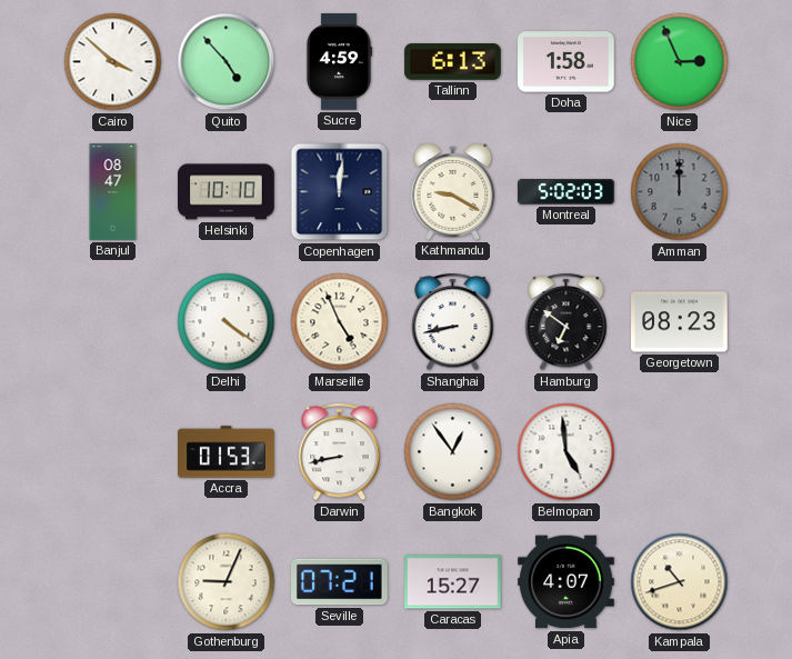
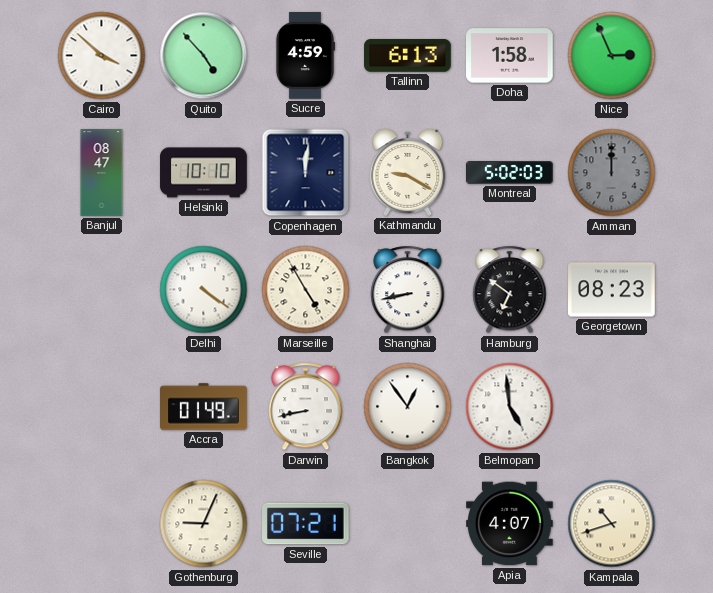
Marseille: 4:56 -> 4:55
Accra: 01:53 -> 01:49
Caracas: 15:27 -> none
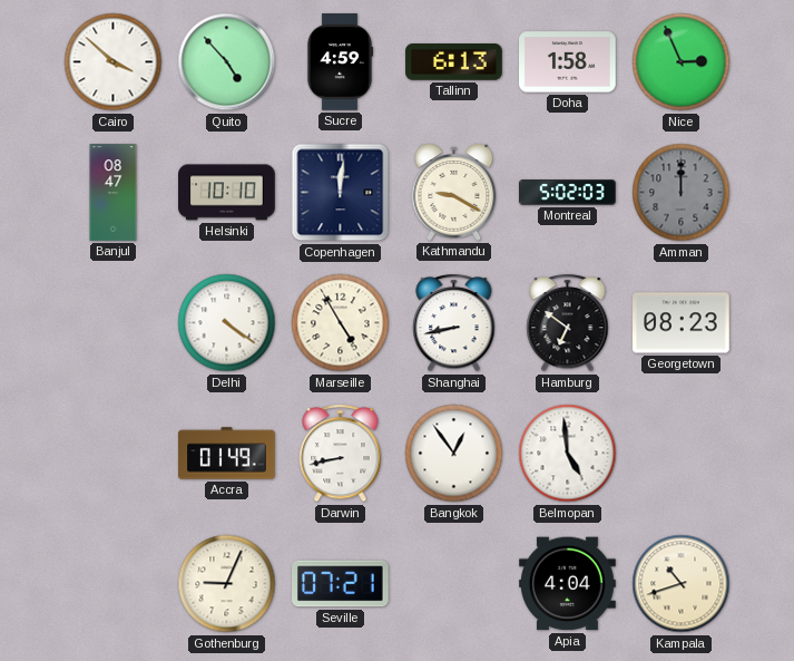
Apia: 4:07 -> 4:04
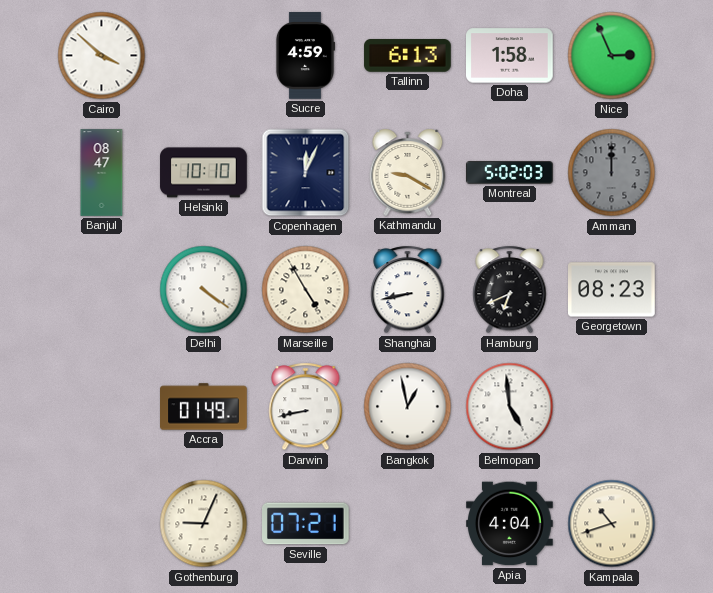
Quito: 4:53 -> none
Copenhagen: 12:01 -> 12:04
Hamburg: 6:51 -> 6:41
Bangkok: 12:54 -> 12:58
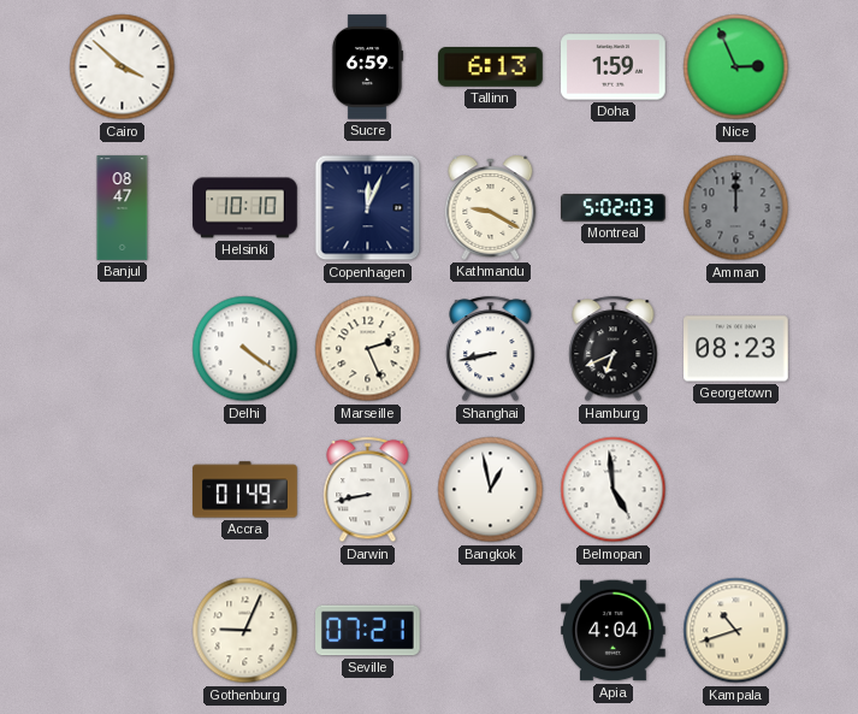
Sucre: 4:59 -> 6:59
Doha: 1:58 -> 1:59
Marseille: 4:55 -> 2:26
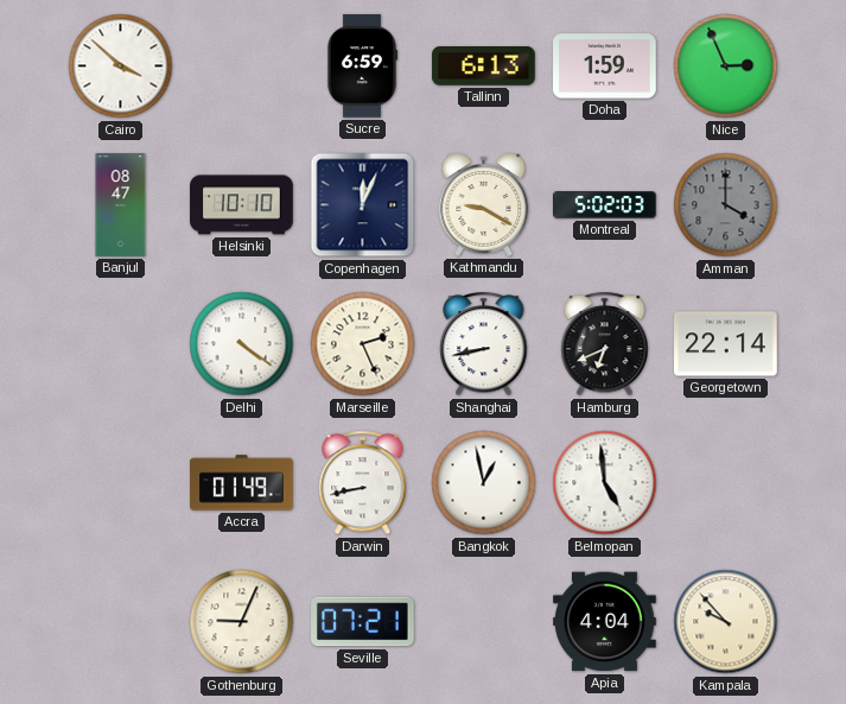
Amman: 12:00 -> 4:00
Georgetown: 08:23 -> 22:14
Kampala: 10:42 -> 9:53
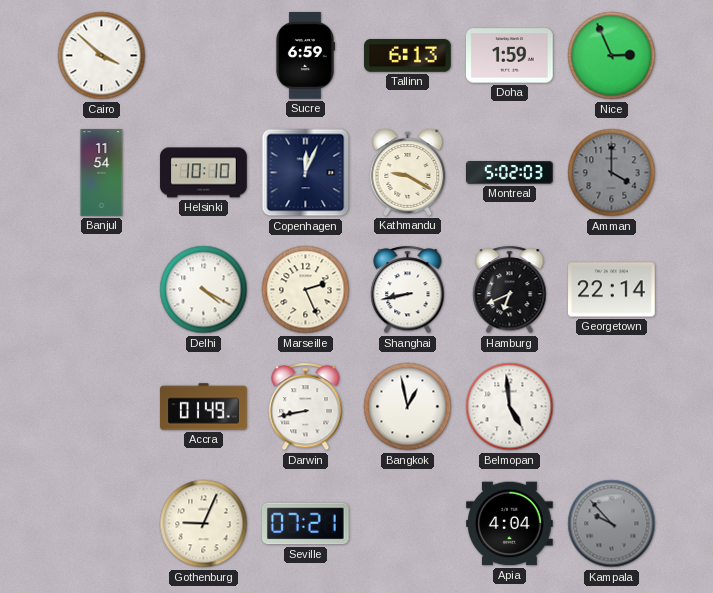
Banjul: 08:47 -> 11:54
Delhi: 4:21 -> 4:20
Kampala dial: cream -> grey
